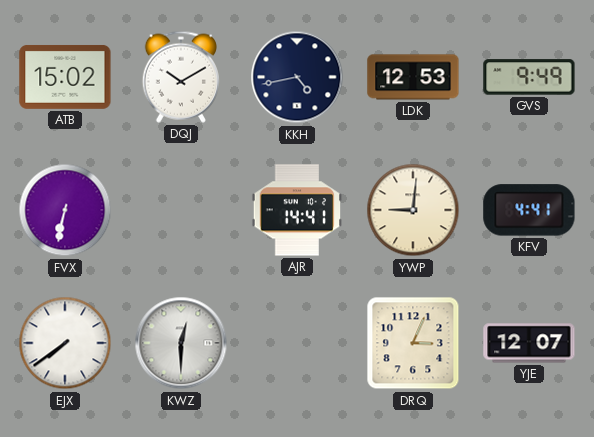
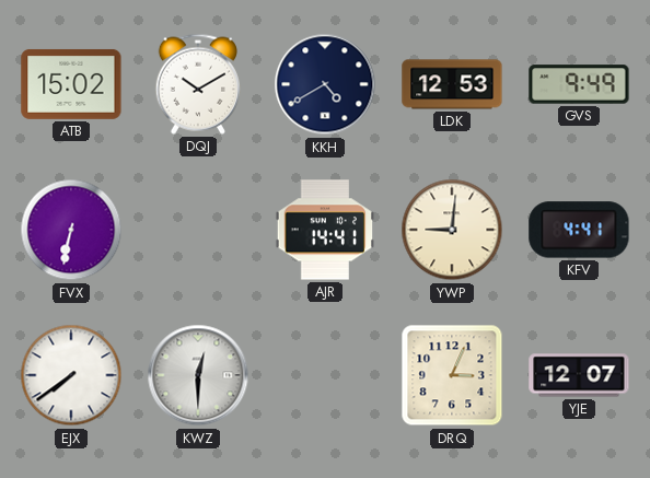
KKH: 4:43 -> 4:40
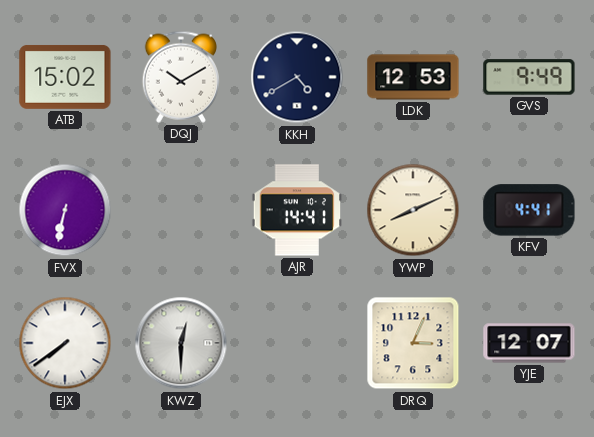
YWP: 9:01 -> 8:11
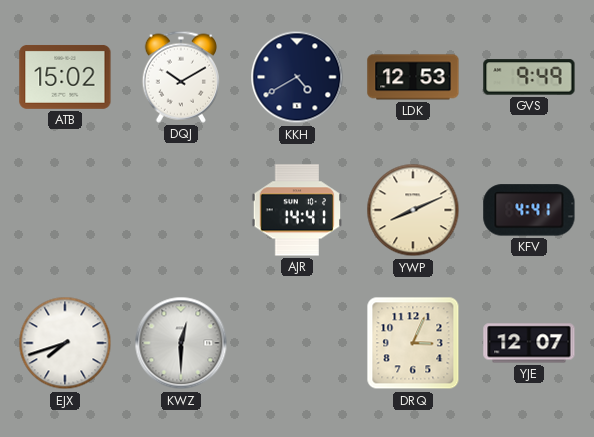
FVX: 6:32 -> none
EJX: 7:39 -> 7:42
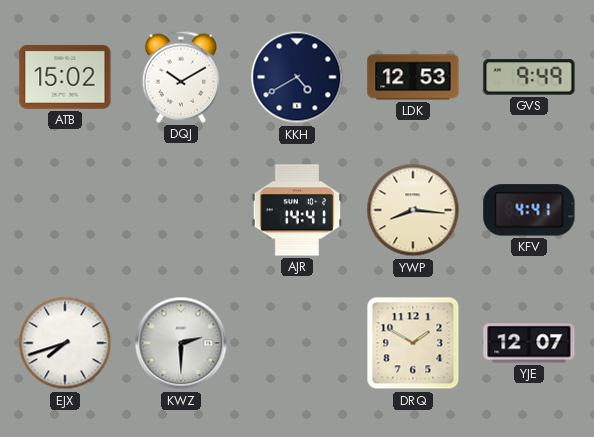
YWP: 8:11 -> 8:16
KWZ: 12:30 -> 2:30
DRQ: 3:04 -> 1:50
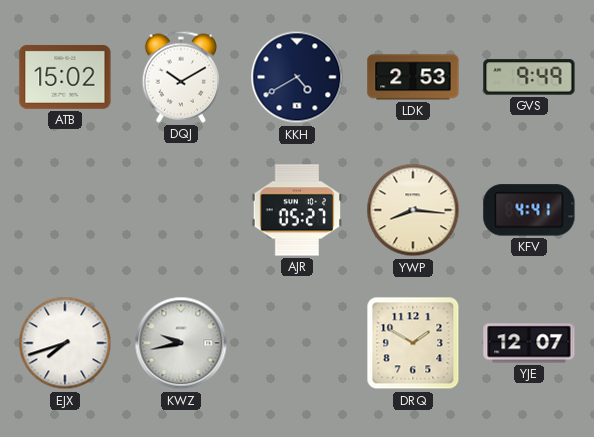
LDK: 12:53 -> 2:53
AJR: 14:41 -> 05:27
KWZ: 2:30 -> 9:43
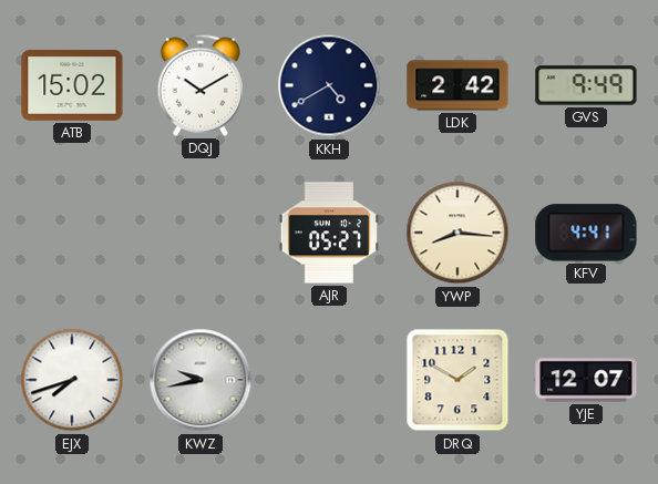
LDK: 2:53 -> 2:42
